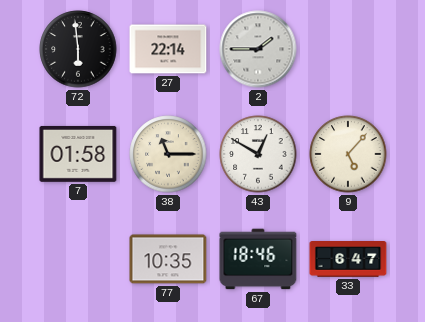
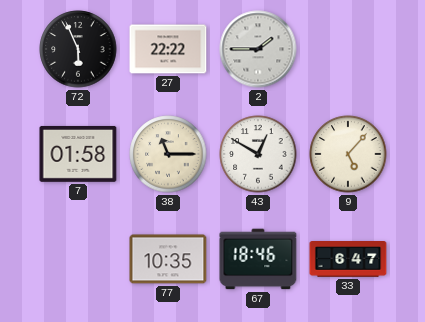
72: 5:59 -> 5:56
27: 22:14 -> 22:22
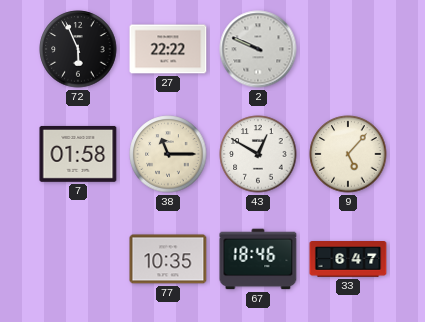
2: 1:45 -> 9:49
